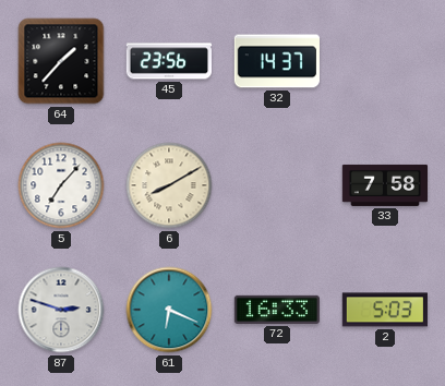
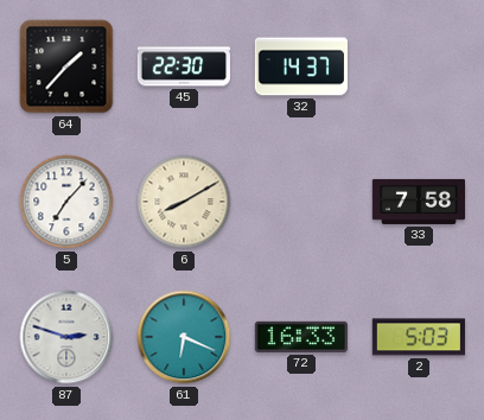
45: 23:56 -> 22:30
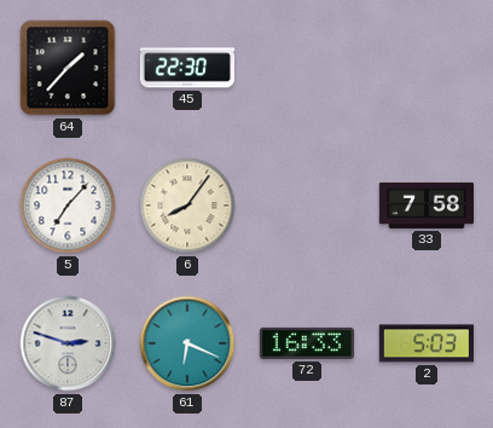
32: 14:37 -> none
6: 8:10 -> 8:06
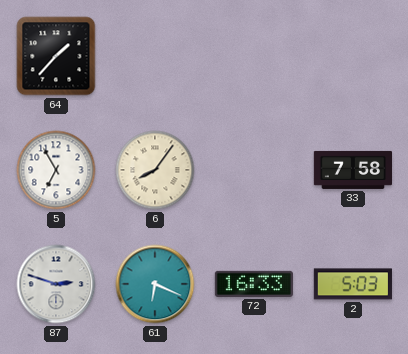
45: 22:30 -> none
5: 7:07 -> 6:55
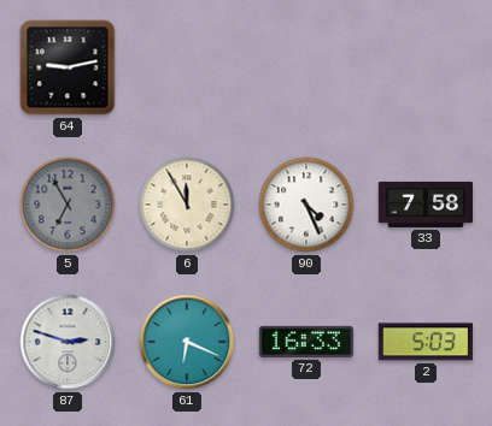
64: 1:37 -> 9:13
5 dial: white -> grey
6: 8:06 -> 11:55
90: none -> 4:26
